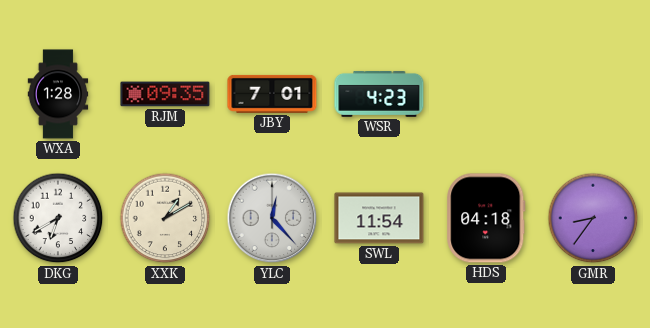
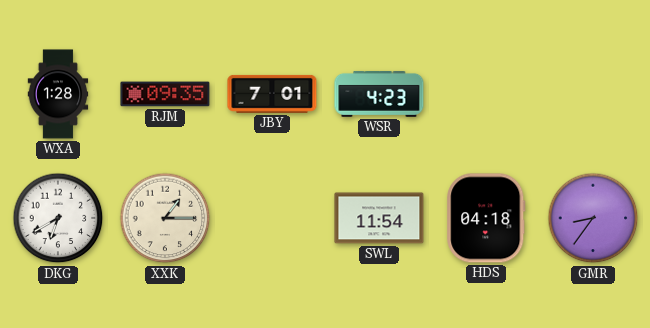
XXK: 1:10 -> 1:15
YLC: 12:23 -> none
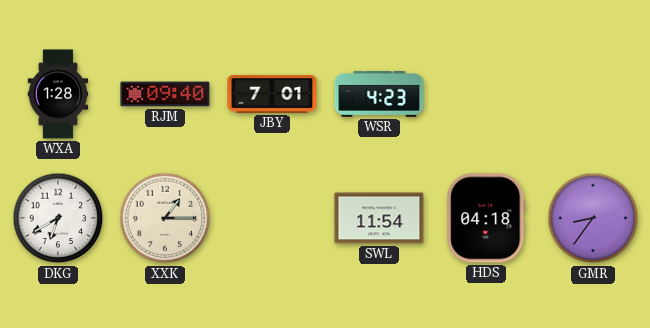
RJM: 09:35 -> 09:40
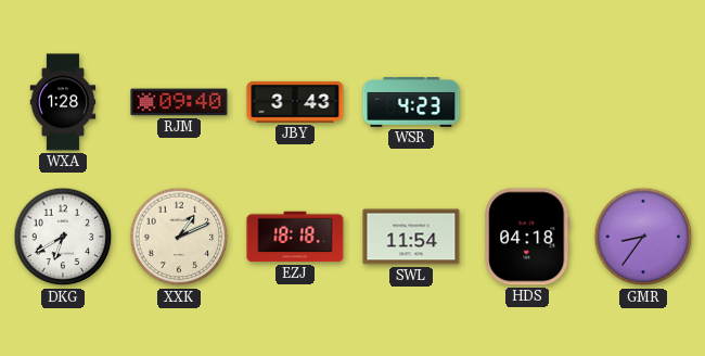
JBY: 7:01 -> 3:43
XXK: 1:15 -> 1:11
EZJ: none -> 18:18
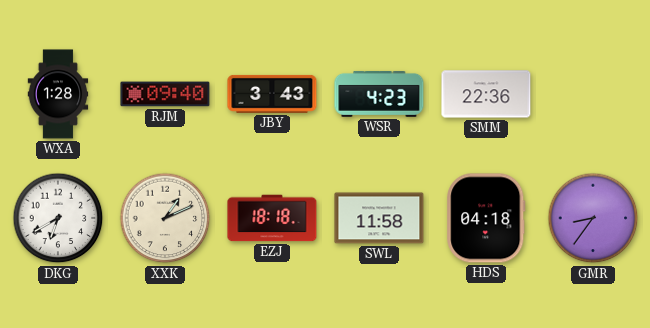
SMM: none -> 22:36
SWL: 11:54 -> 11:58
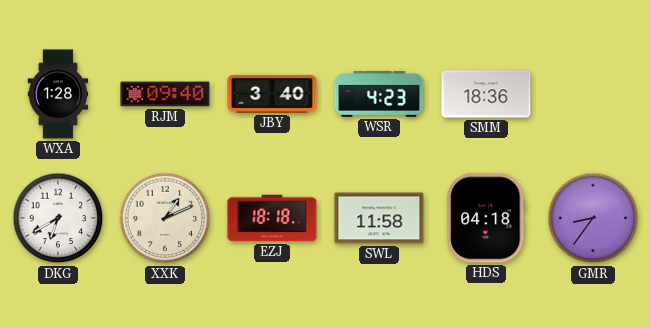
JBY: 3:43 -> 3:40
SMM: 22:36 -> 18:36
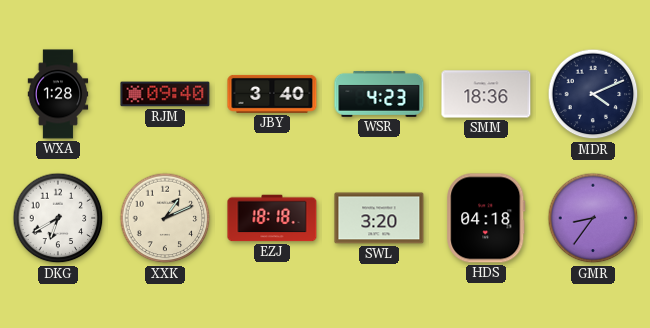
MDR: none -> 4:11
SWL: 11:58 -> 3:20
